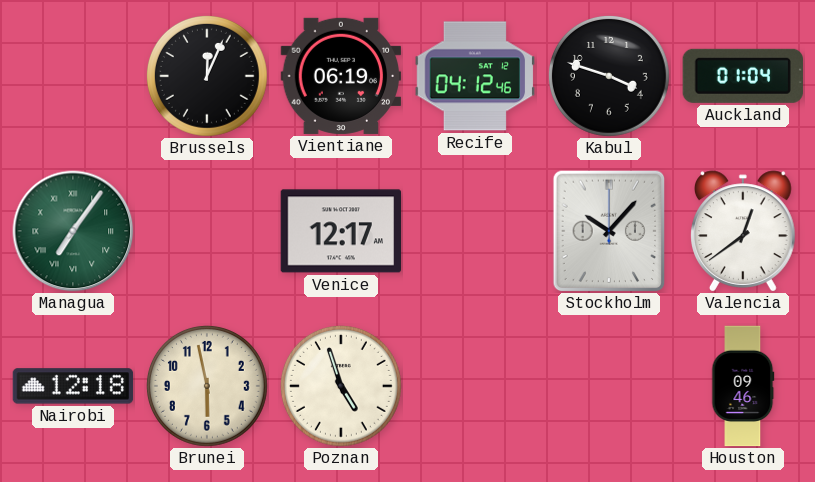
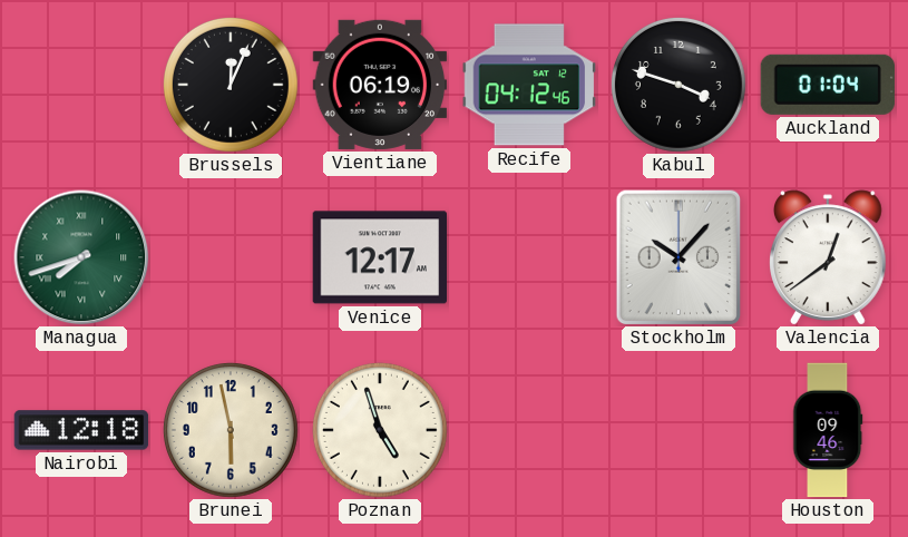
Managua: 7:06 -> 7:42
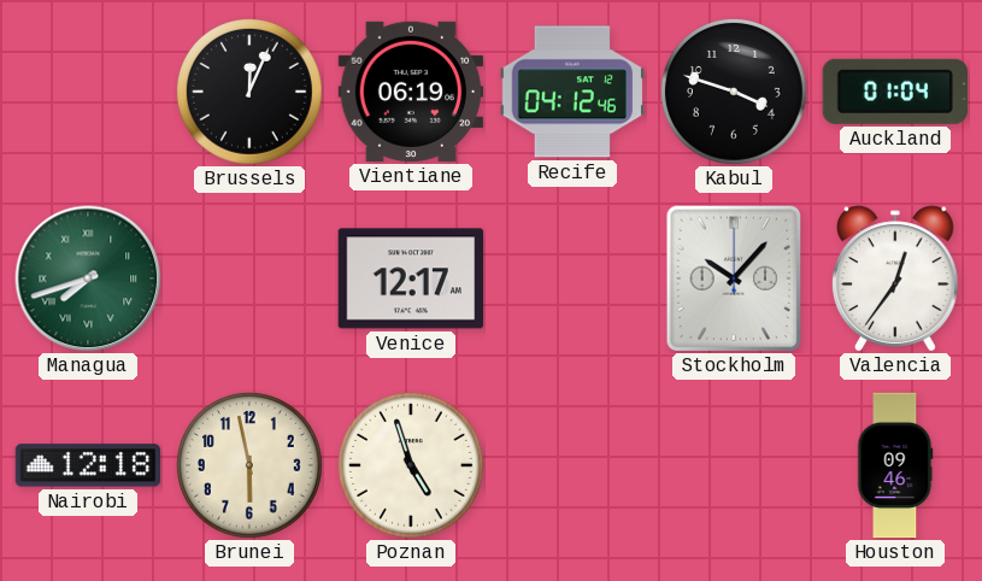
Valencia: 12:39 -> 12:36
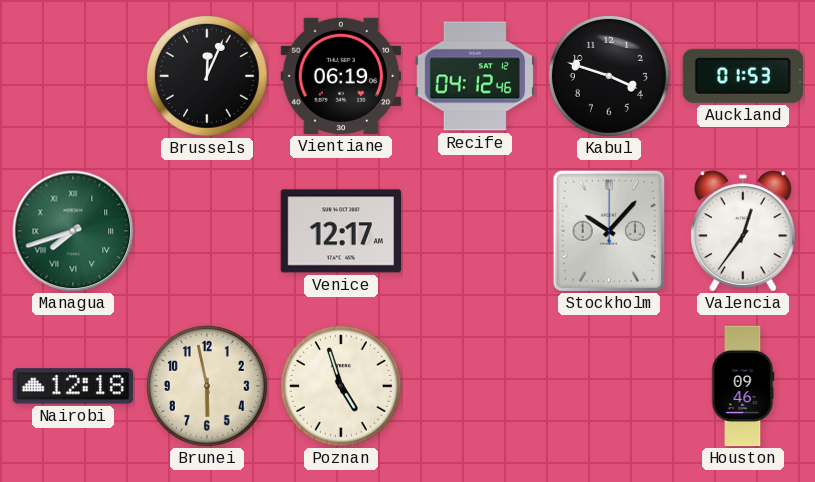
Auckland: 01:04 -> 01:53
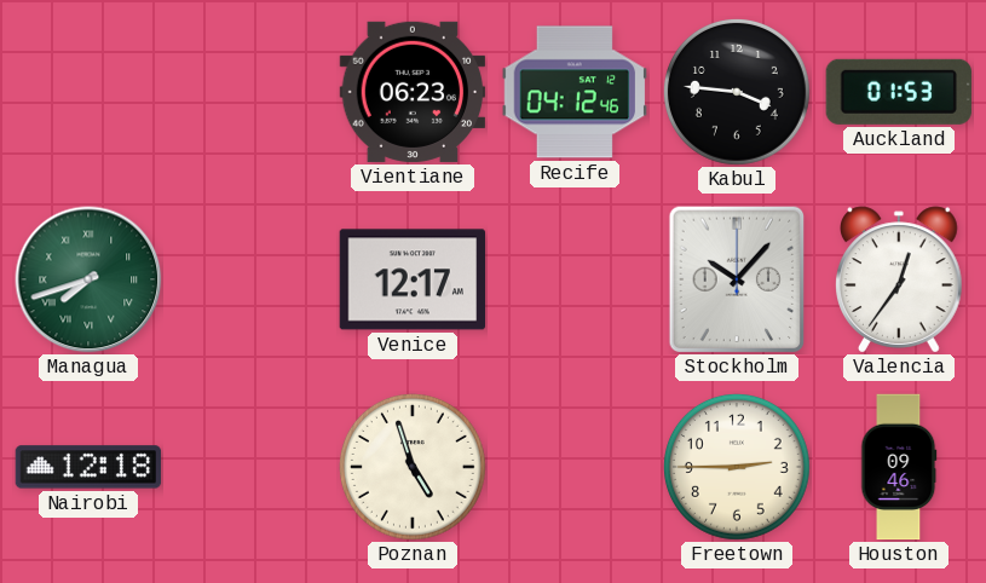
Brussels: 12:04 -> none
Vientiane: 06:19 -> 06:23
Kabul: 3:48 -> 3:46
Brunei: 5:58 -> none
Freetown: none -> 2:45
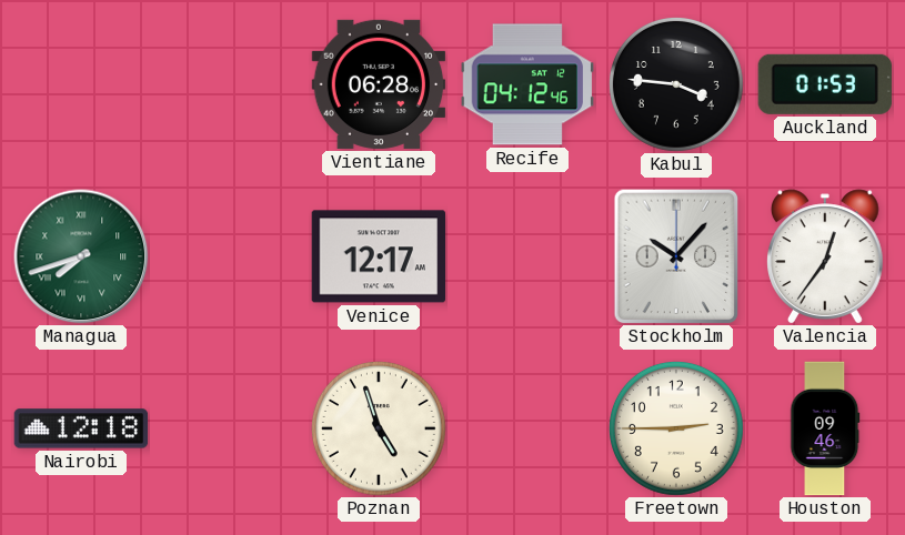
Vientiane: 06:23 -> 06:28
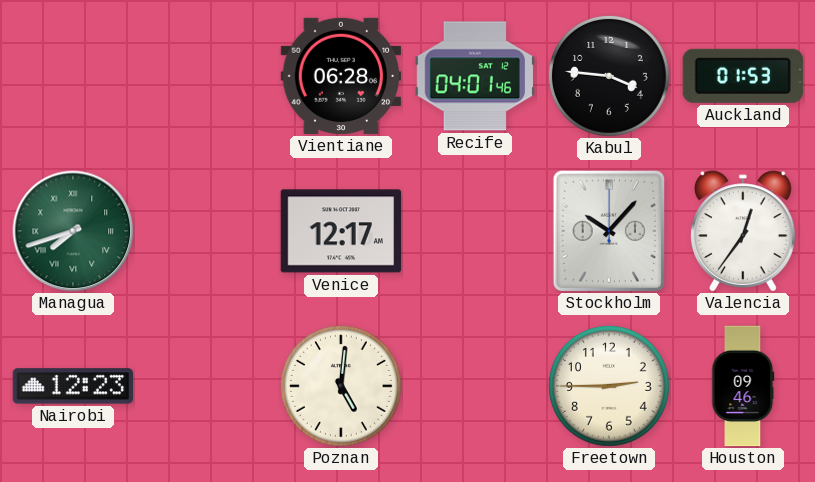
Recife: 04:12 -> 04:01
Nairobi: 12:18 -> 12:23
Poznan: 4:57 -> 5:01
